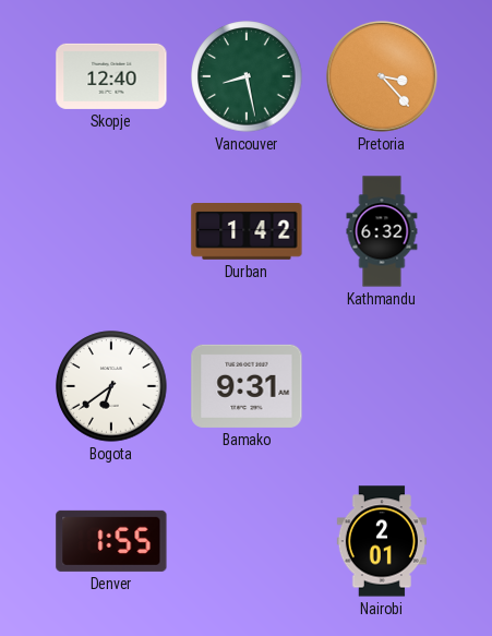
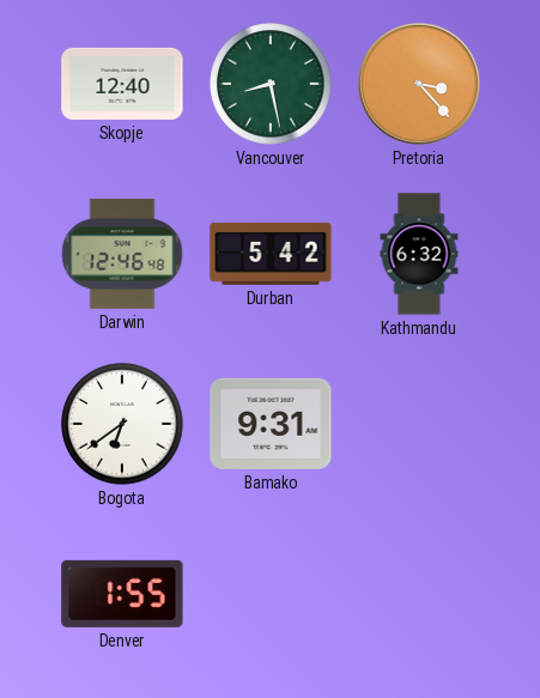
Darwin: none -> 12:46
Durban: 1:42 -> 5:42
Nairobi: 2:01 -> none
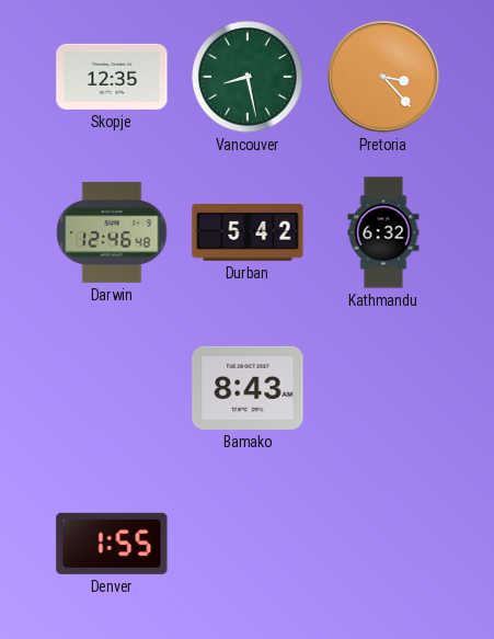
Skopje: 12:40 -> 12:35
Bogota: 6:39 -> none
Bamako: 9:31 -> 8:43
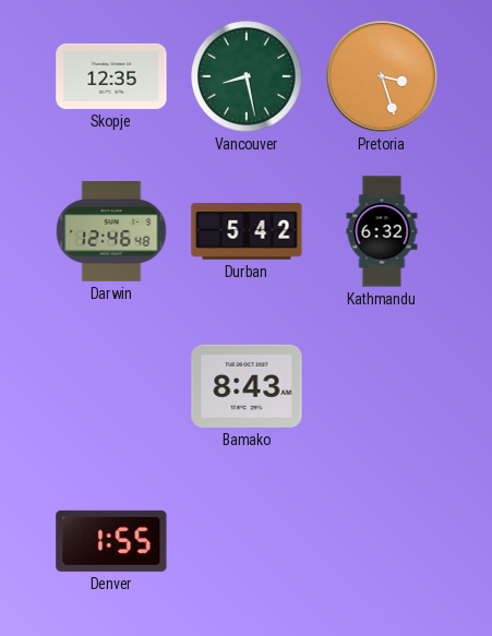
Pretoria: 3:23 -> 3:27
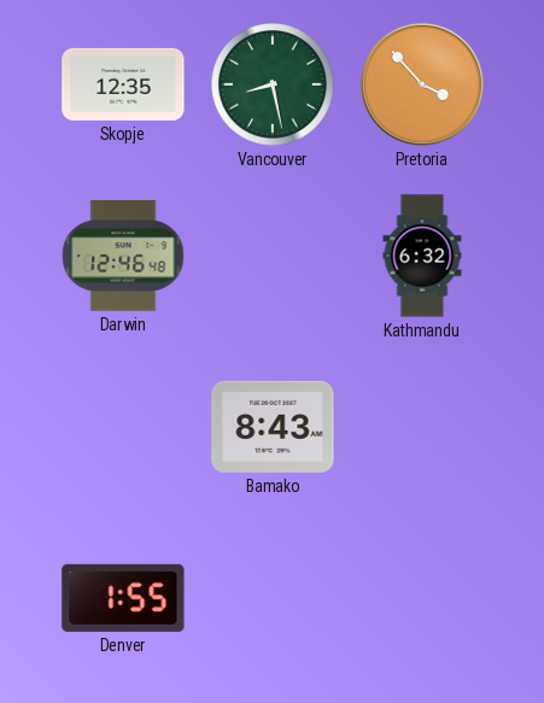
Pretoria: 3:27 -> 3:53
Durban: 5:42 -> none
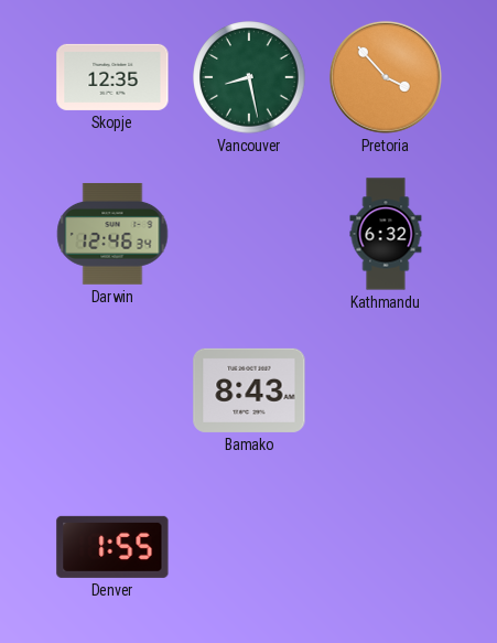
Darwin: 12:46:48 -> 12:46:34
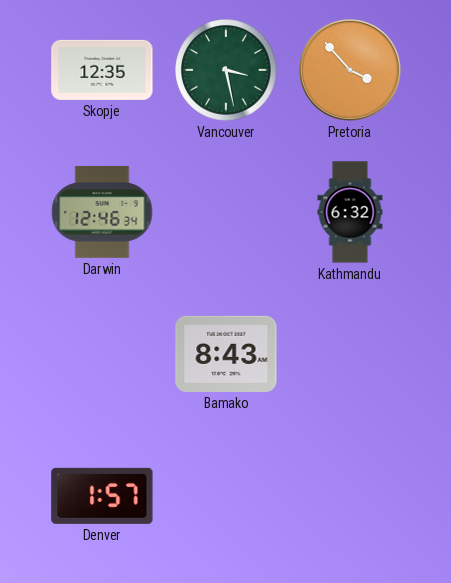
Vancouver: 8:28 -> 3:28
Denver: 1:55 -> 1:57
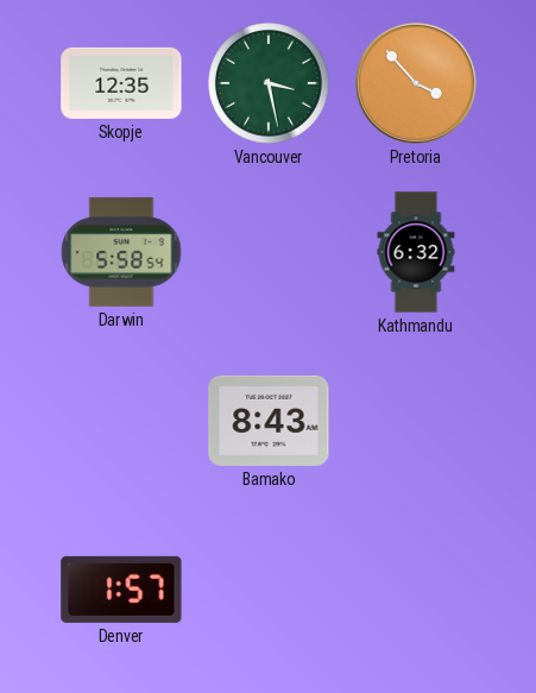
Darwin: 12:46 -> 5:58
